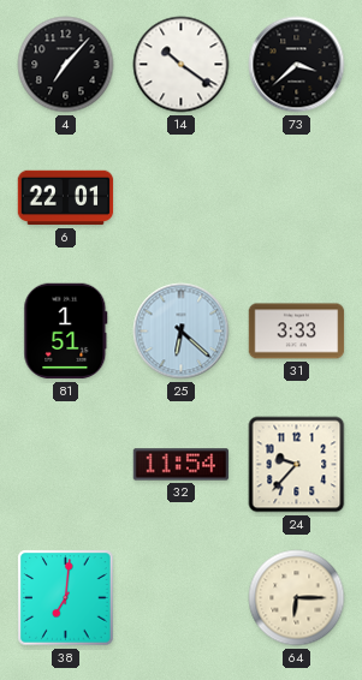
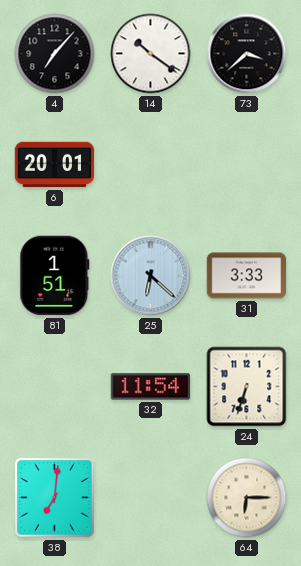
6: 22:01 -> 20:01
24: 9:37 -> 6:33
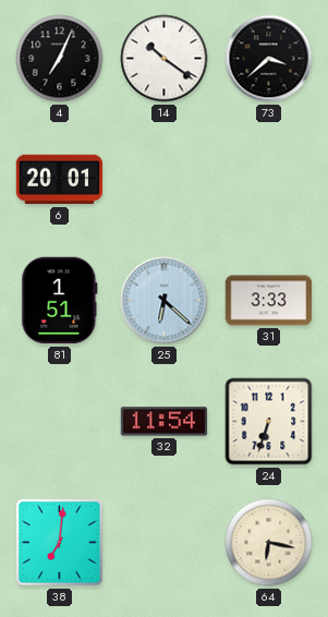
4: 7:07 -> 7:04
64: 6:15 -> 6:17
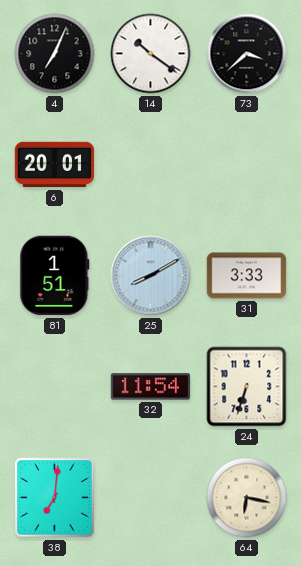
25: 6:22 -> 8:10
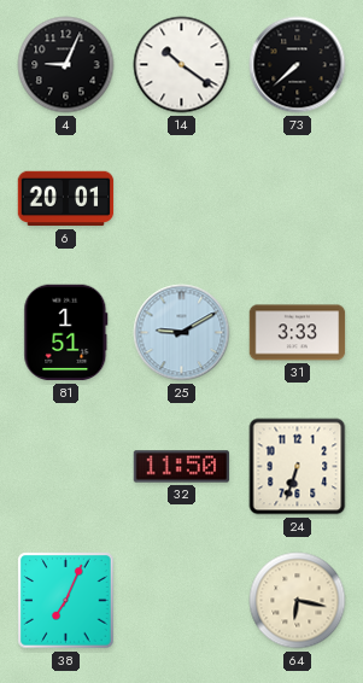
4: 7:04 -> 9:04
73: 3:38 -> 7:38
25: 8:10 -> 9:10
32: 11:54 -> 11:50
38: 7:01 -> 7:04
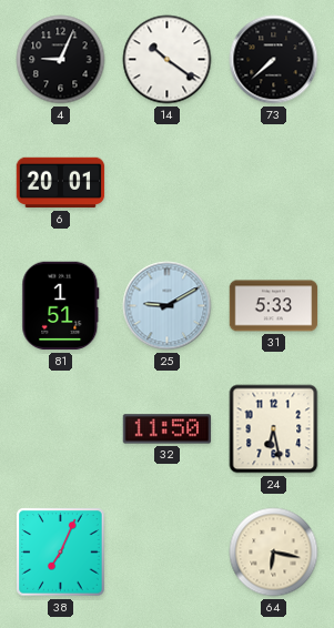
31: 3:33 -> 5:33
24: 6:33 -> 6:28
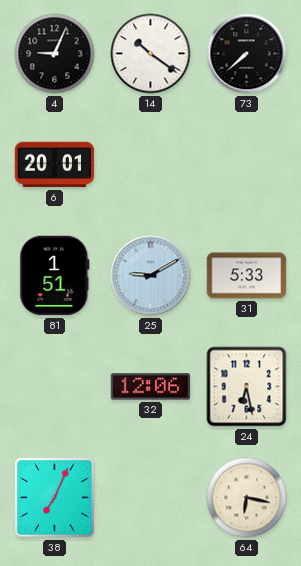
32: 11:50 -> 12:06
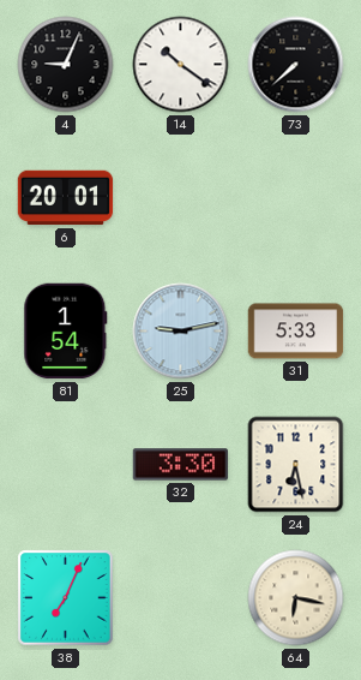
81: 1:51 -> 1:54
25: 9:10 -> 9:13
32: 12:06 -> 3:30
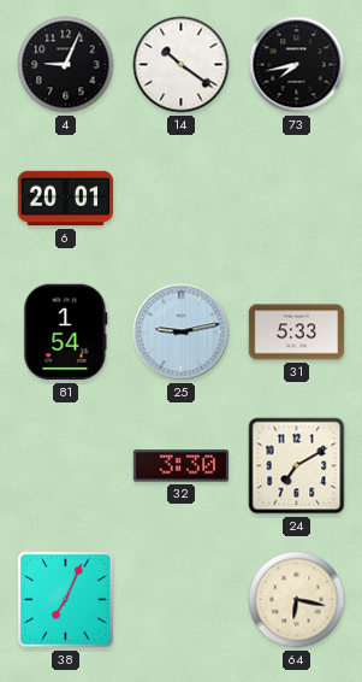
73: 7:38 -> 7:43
24: 6:28 -> 7:10
